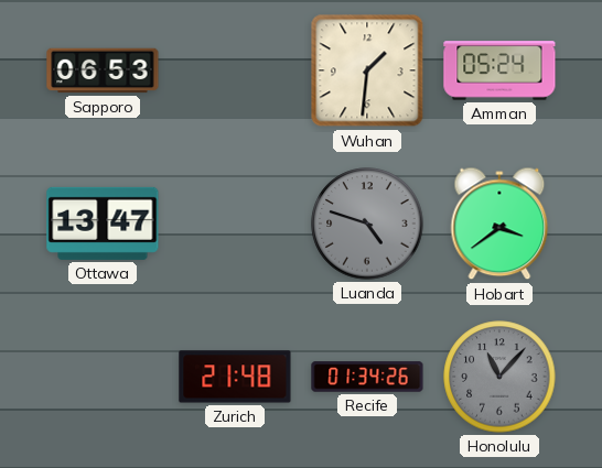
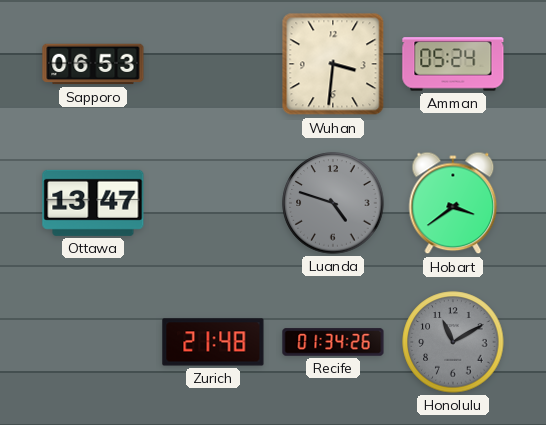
Wuhan: 1:31 -> 3:31
Honolulu: 11:07 -> 11:10
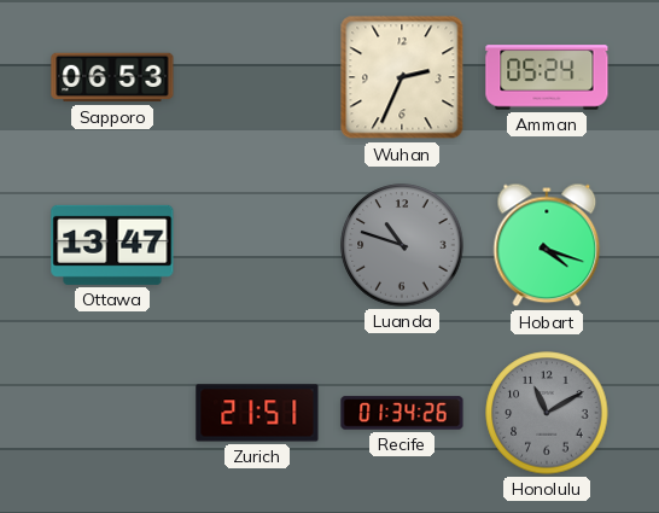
Wuhan: 3:31 -> 2:34
Luanda: 4:48 -> 10:48
Hobart: 3:39 -> 4:18
Zurich: 21:48 -> 21:51
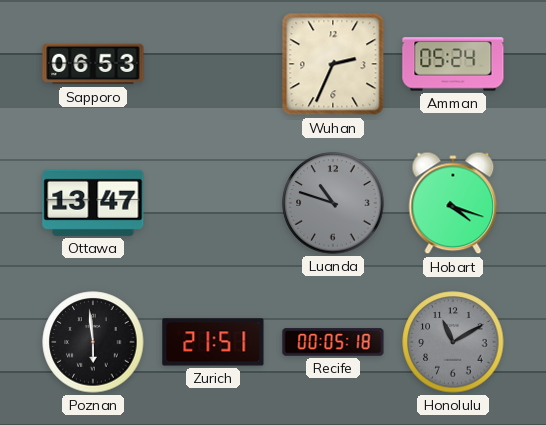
Poznan: none -> 5:59
Recife: 01:34 -> 00:05
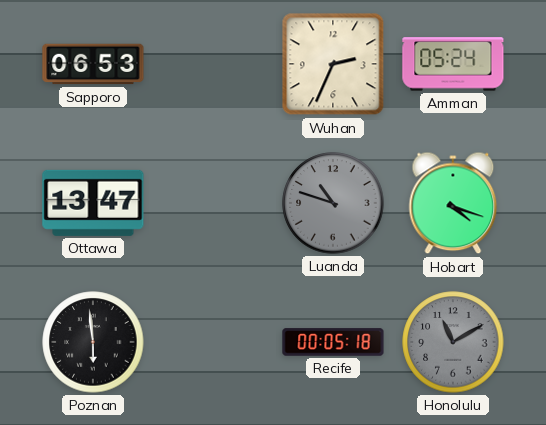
Zurich: 21:51 -> none
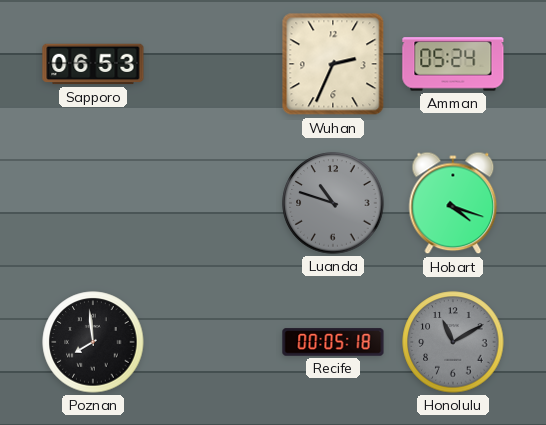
Ottawa: 13:47 -> none
Poznan: 5:59 -> 7:59
